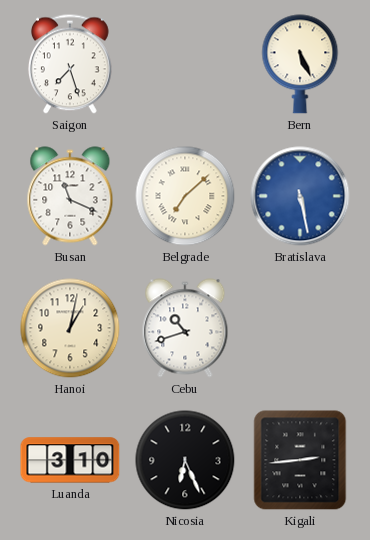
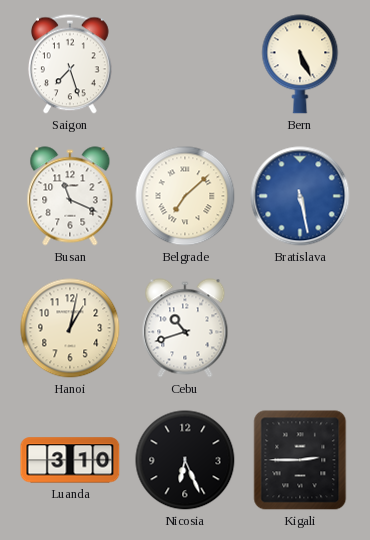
Kigali: 2:44 -> 2:45
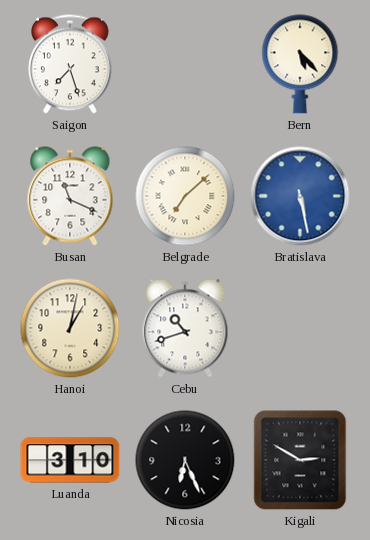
Bern: 5:26 -> 5:23
Kigali: 2:45 -> 2:50
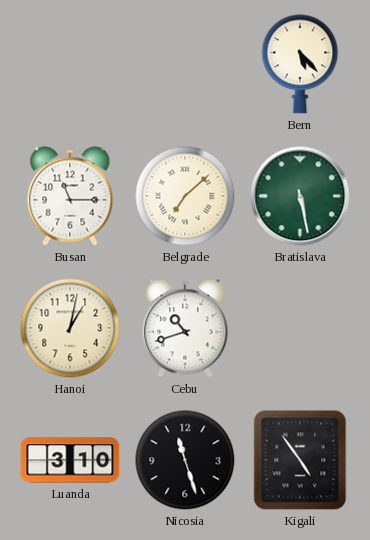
Saigon: 7:27 -> none
Busan: 11:19 -> 11:15
Bratislava dial: blue -> green
Nicosia: 6:26 -> 11:27
Kigali: 2:50 -> 4:54
